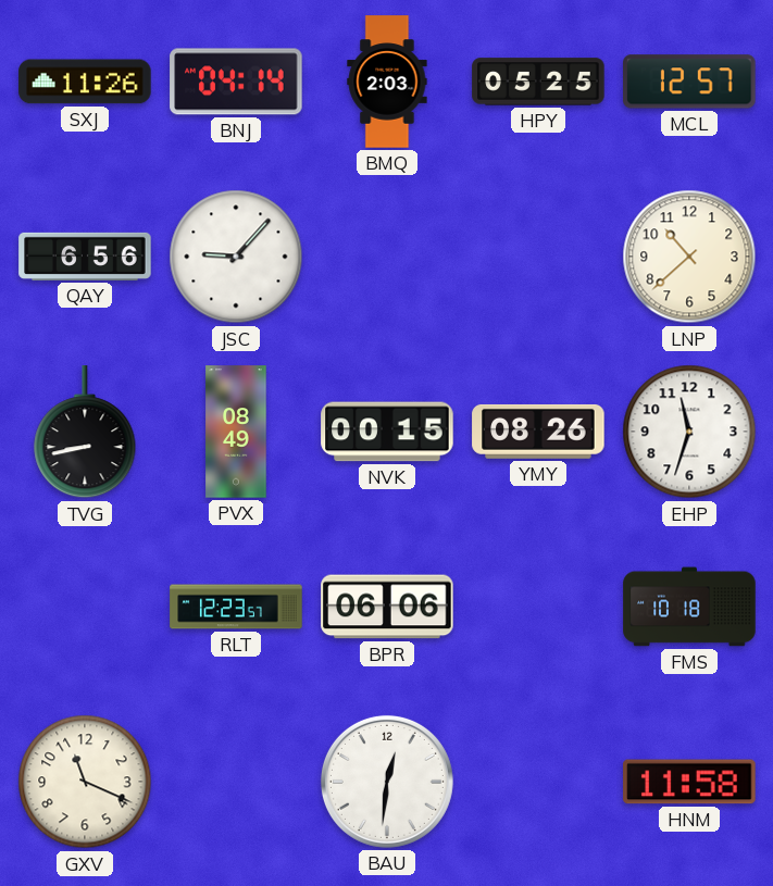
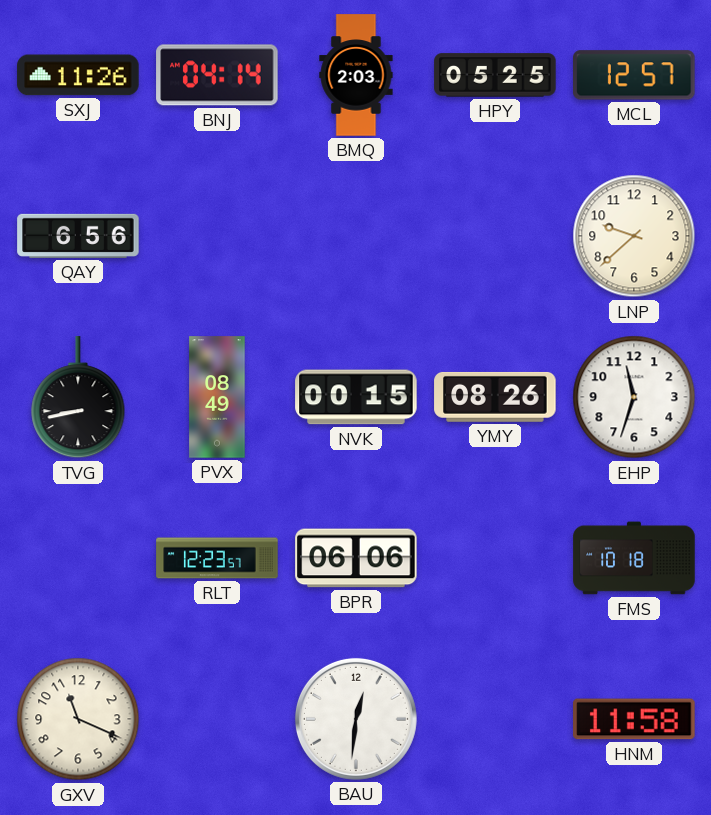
JSC: 9:07 -> none
LNP: 10:38 -> 9:38
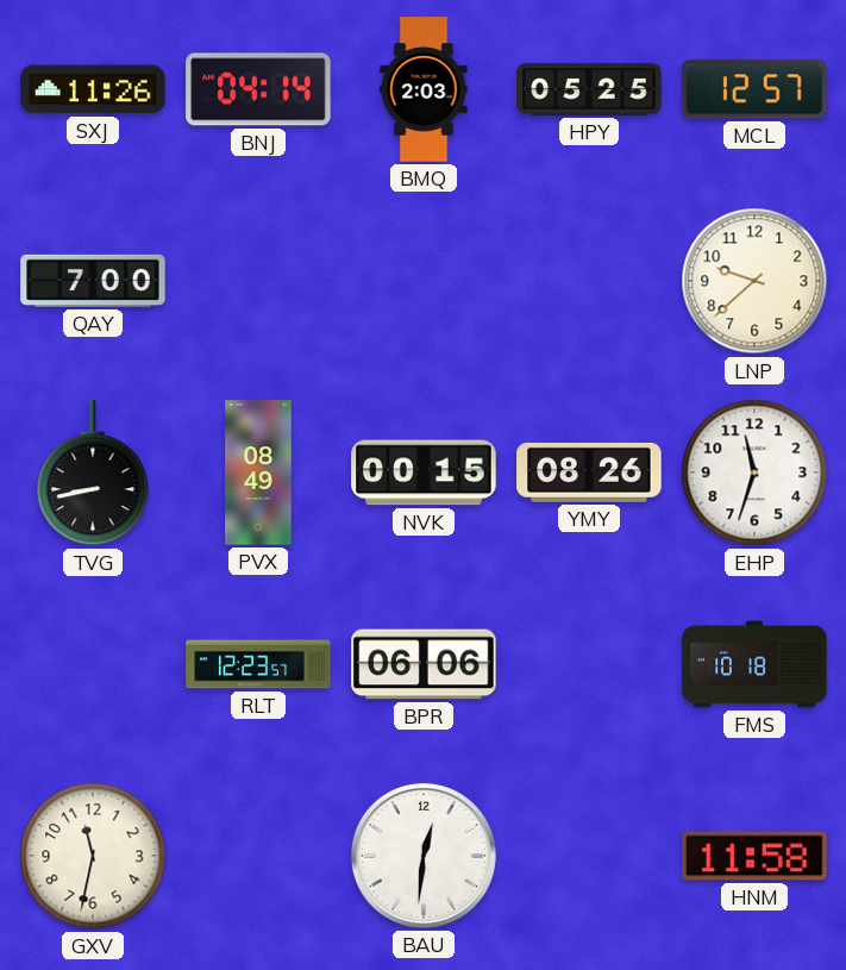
QAY: 6:56 -> 7:00
GXV: 11:19 -> 11:32
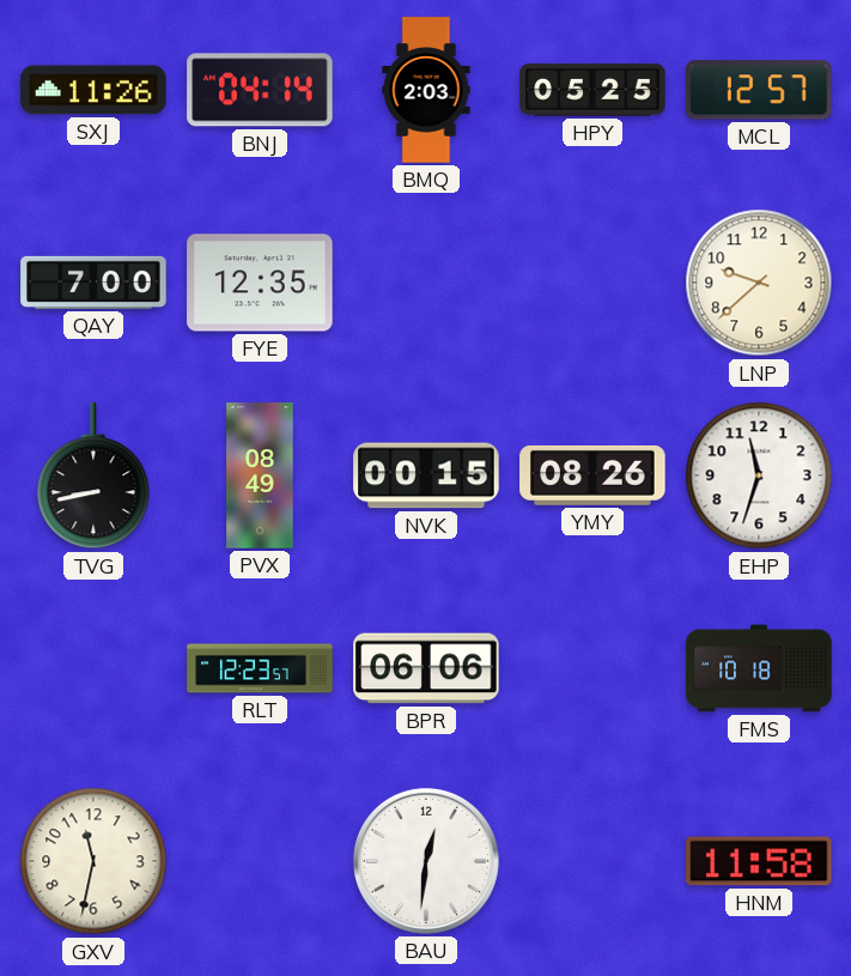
FYE: none -> 12:35
